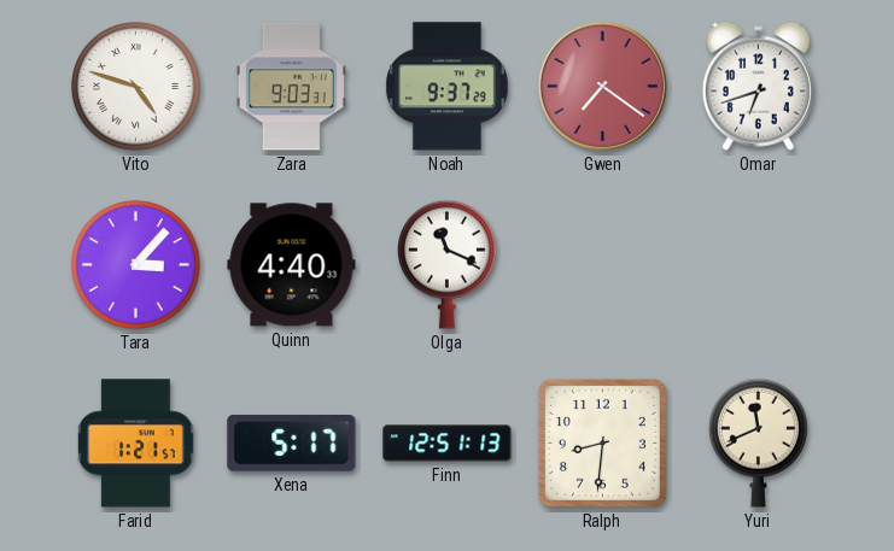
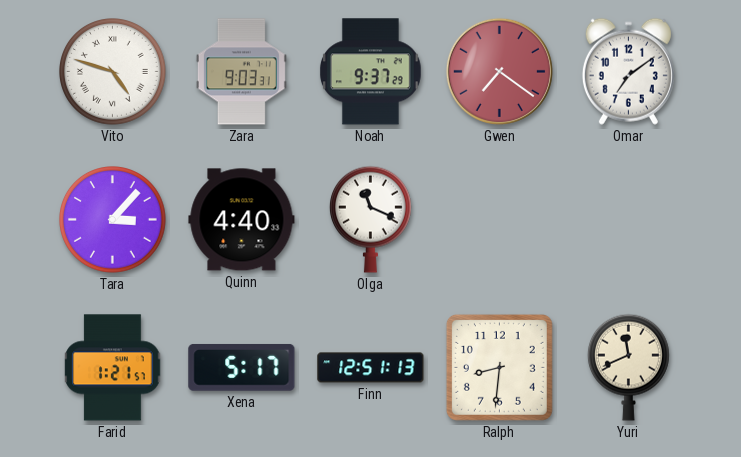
Omar: 6:42 -> 7:09
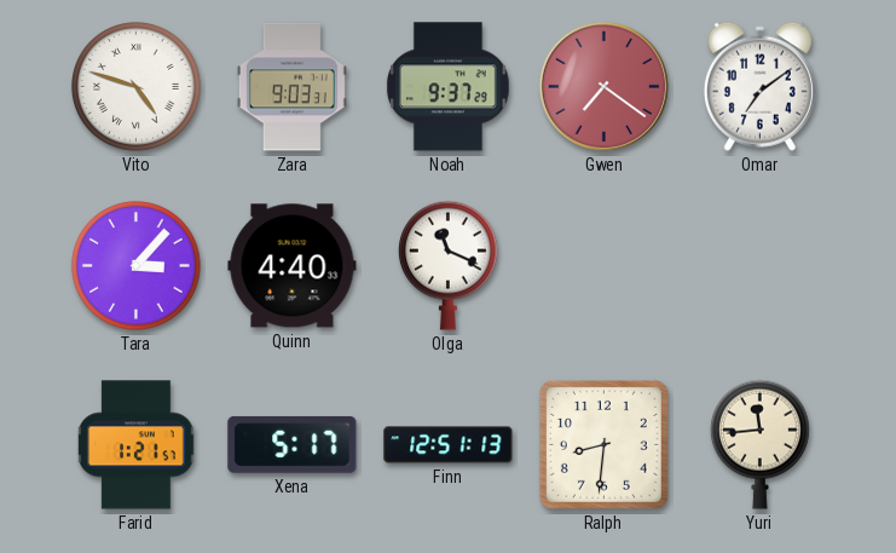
Yuri: 11:41 -> 11:44
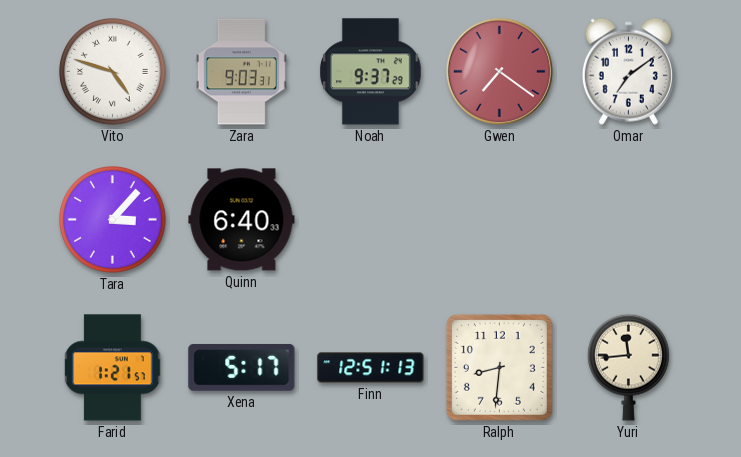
Quinn: 4:40 -> 6:40
Olga: 11:19 -> none
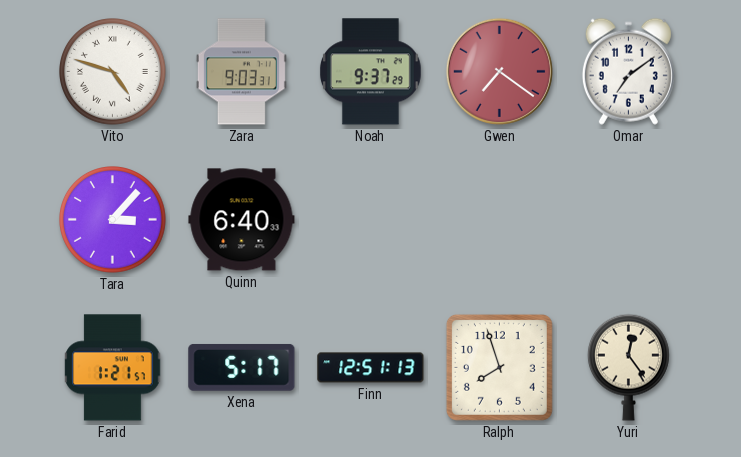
Ralph: 8:31 -> 7:57
Yuri: 11:44 -> 12:24
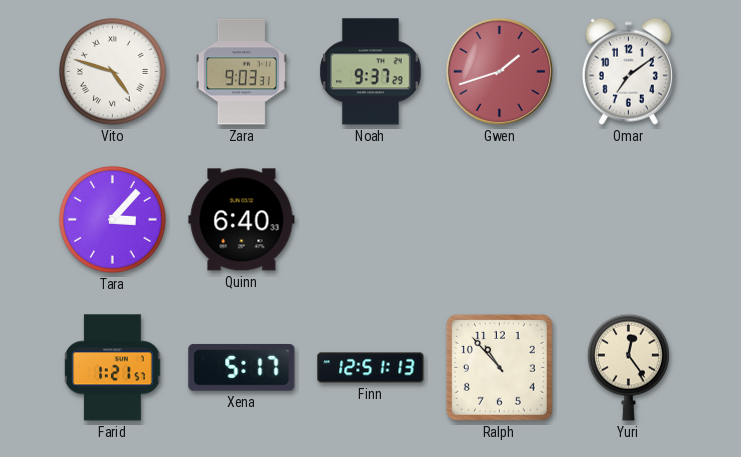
Gwen: 7:21 -> 1:42
Ralph: 7:57 -> 10:53
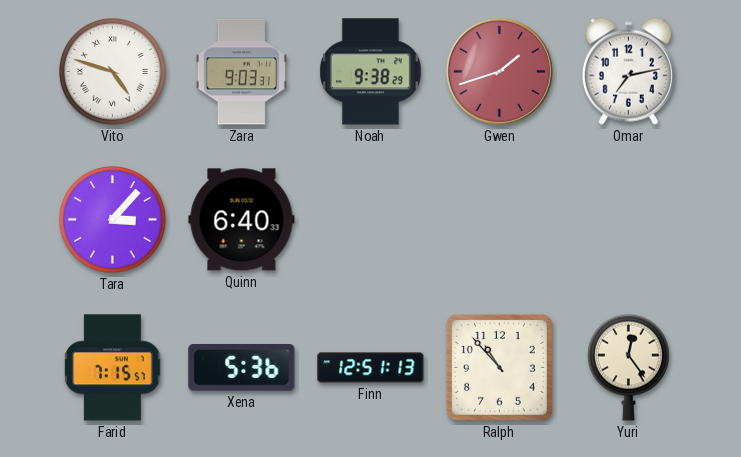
Noah: 9:37 -> 9:38
Omar: 7:09 -> 7:13
Farid: 1:21 -> 7:15
Xena: 5:17 -> 5:36
